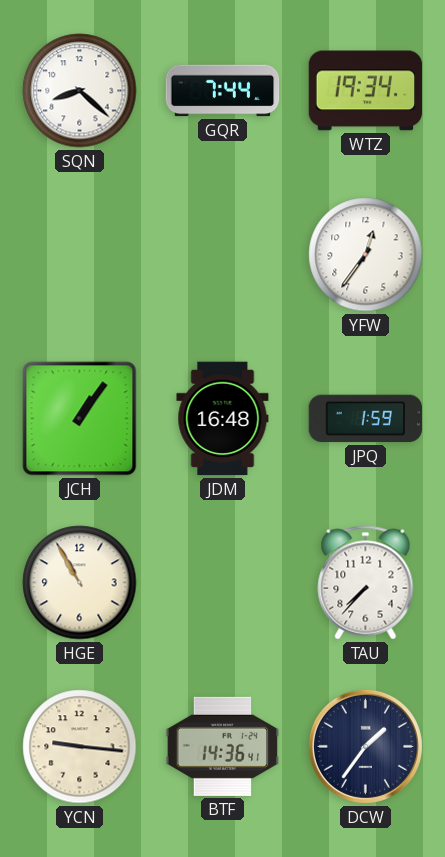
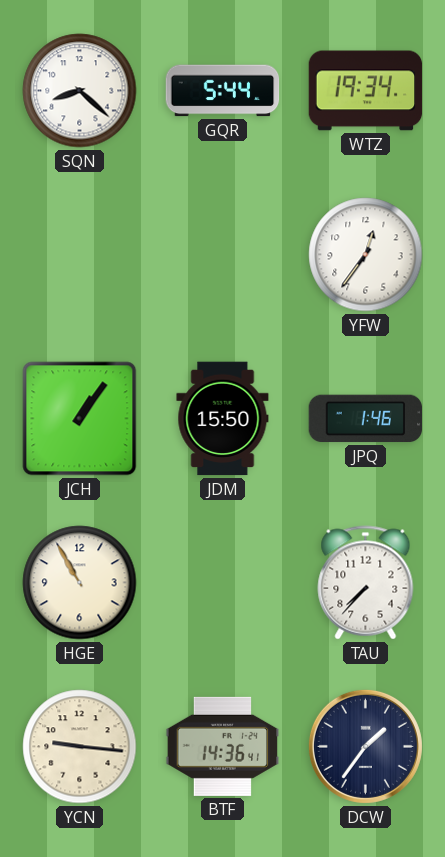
GQR: 7:44 -> 5:44
JDM: 16:48 -> 15:50
JPQ: 1:59 -> 1:46
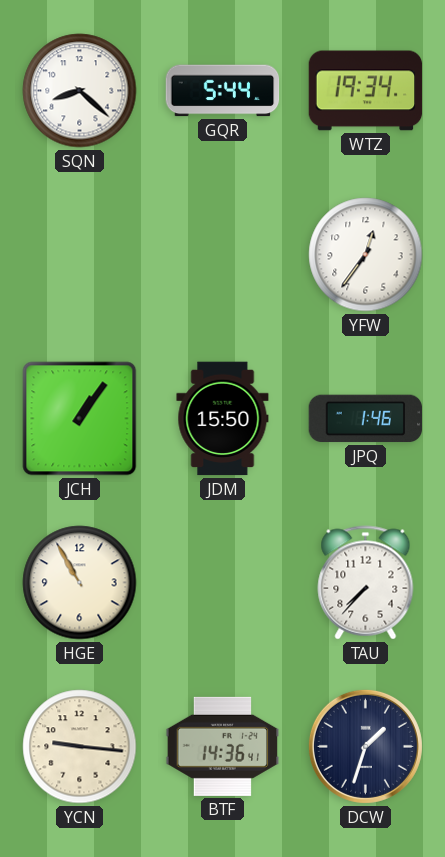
DCW: 1:36 -> 1:33
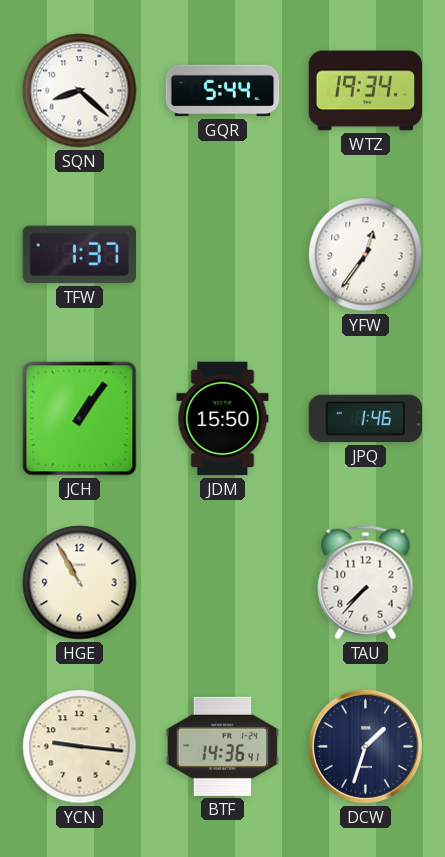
TFW: none -> 1:37
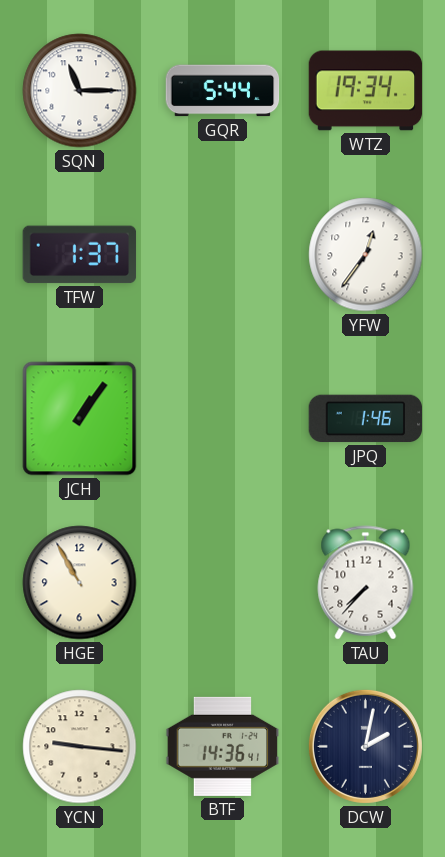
SQN: 8:22 -> 11:15
JDM: 15:50 -> none
DCW: 1:33 -> 2:02
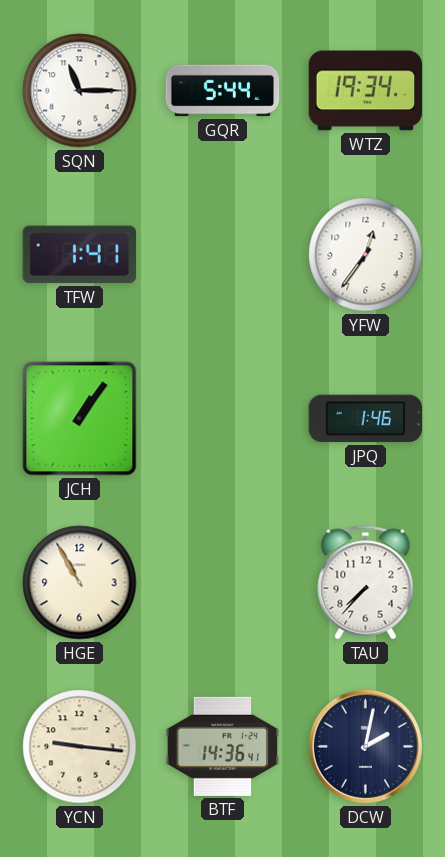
TFW: 1:37 -> 1:41
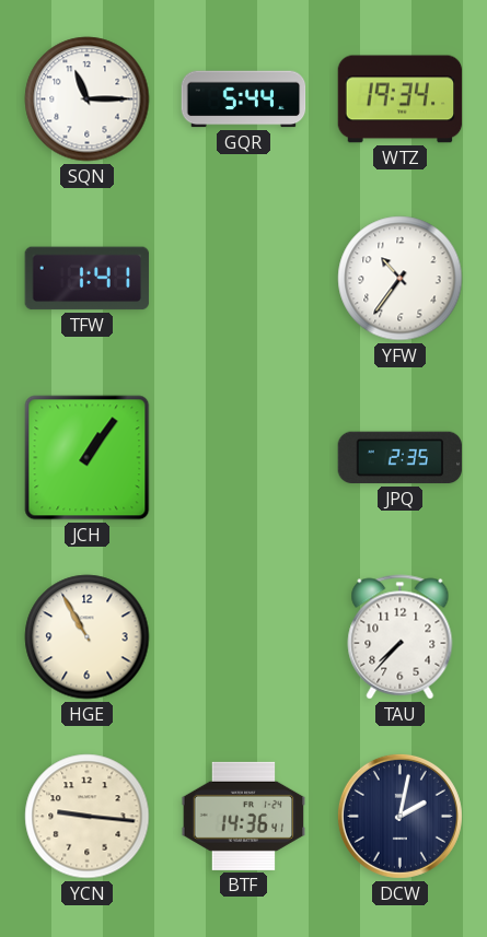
YFW: 12:36 -> 10:36
JPQ: 1:46 -> 2:35
